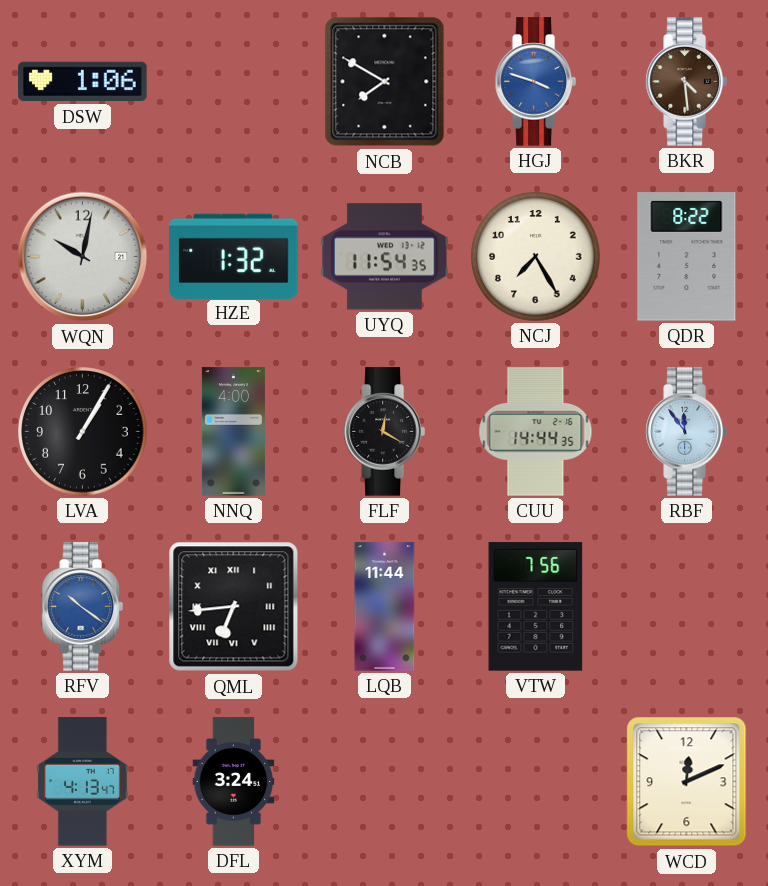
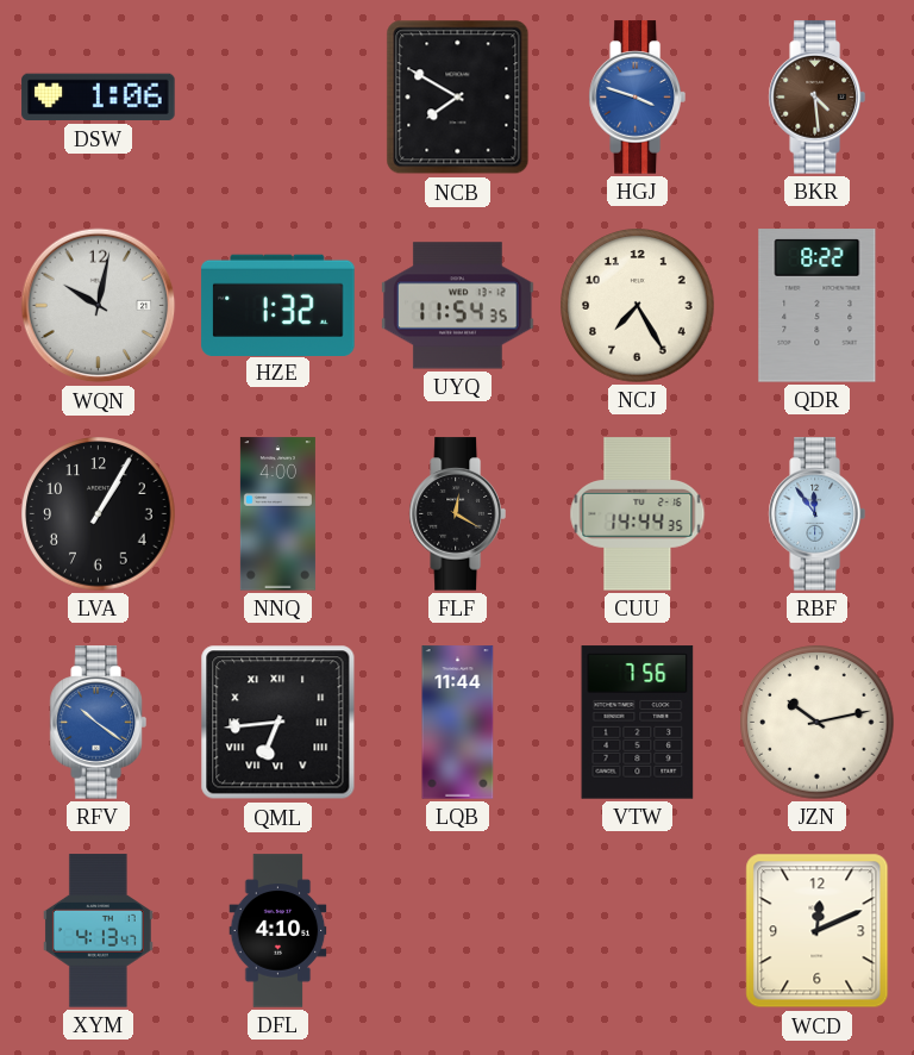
JZN: none -> 10:13
DFL: 3:24 -> 4:10
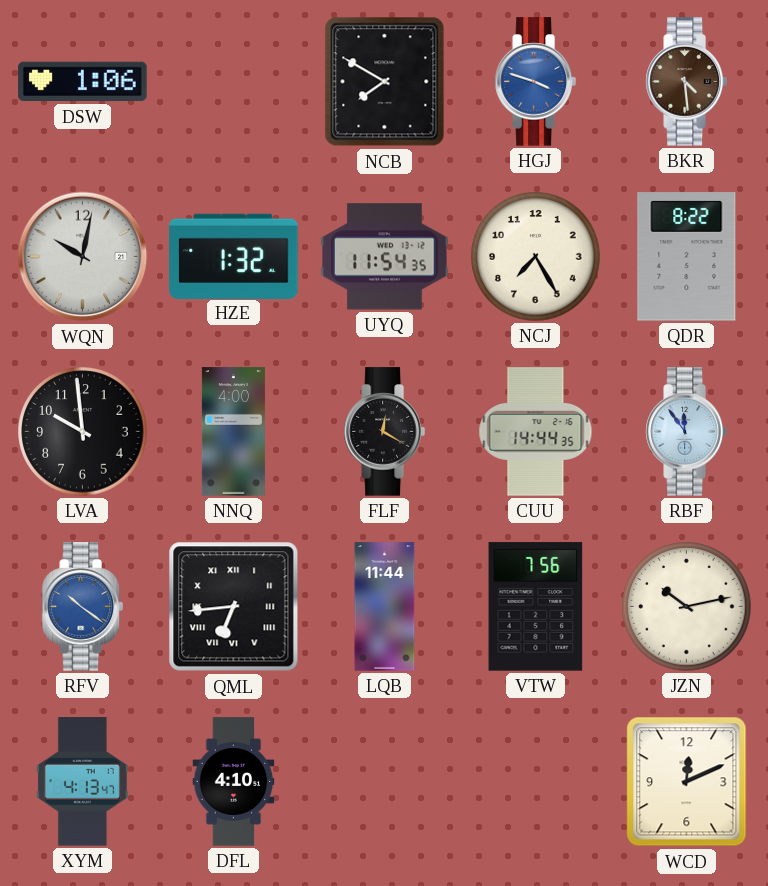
LVA: 1:05 -> 9:59
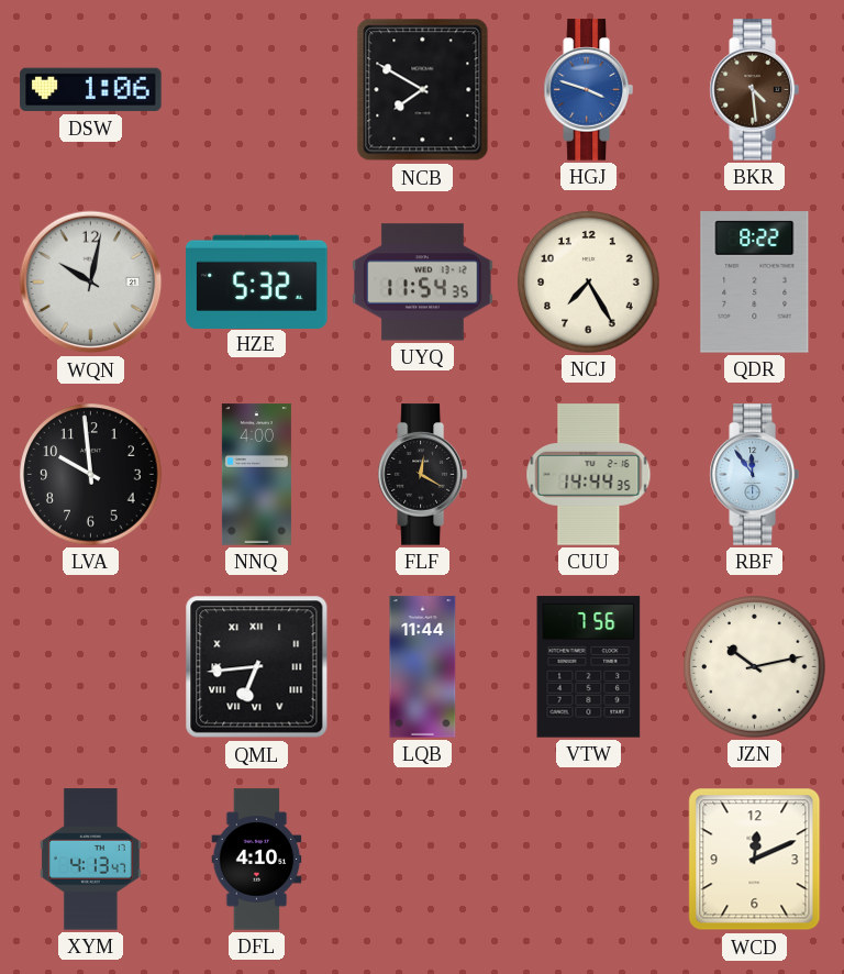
HZE: 1:32 -> 5:32
RFV: 10:21 -> none
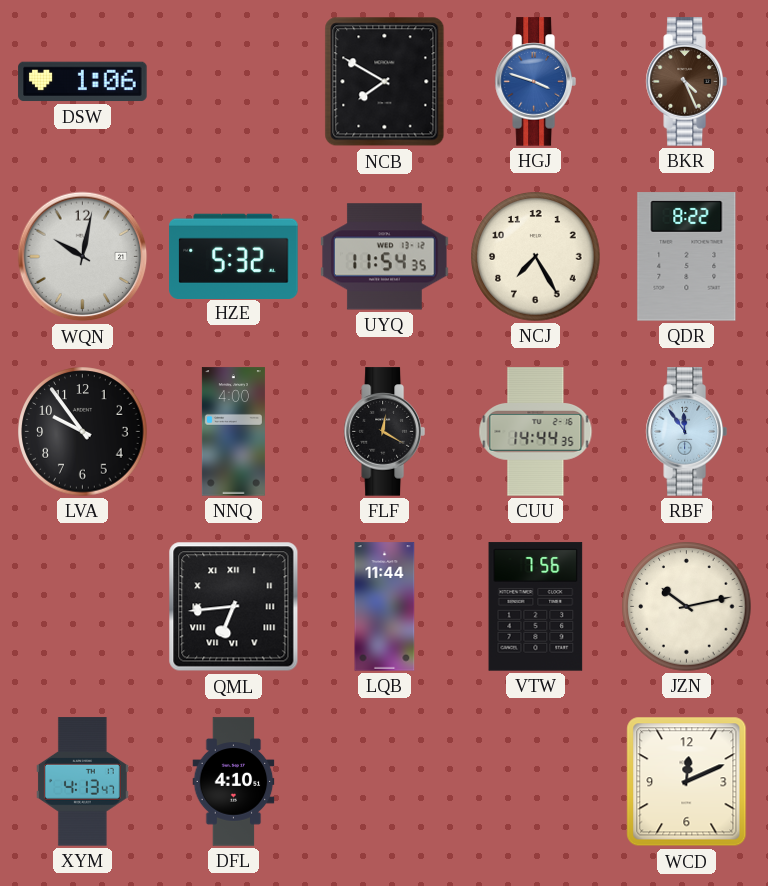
BKR: 4:29 -> 4:26
LVA: 9:59 -> 9:54
